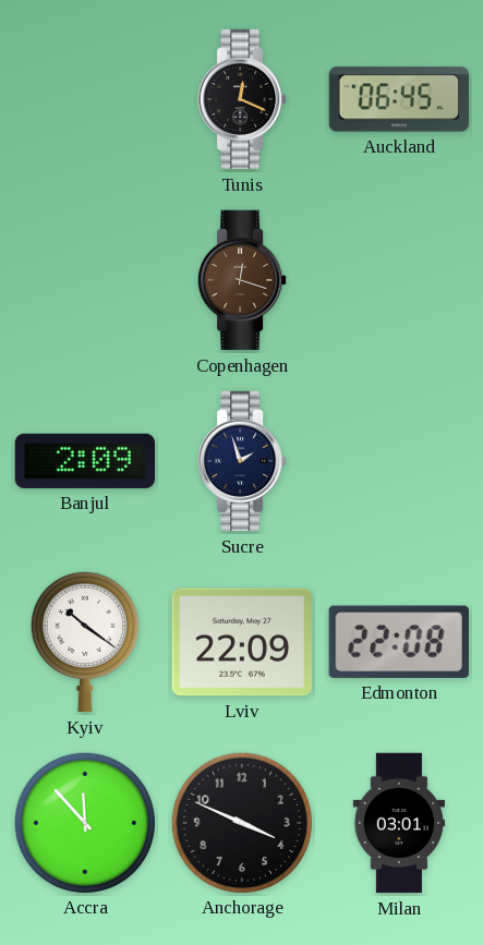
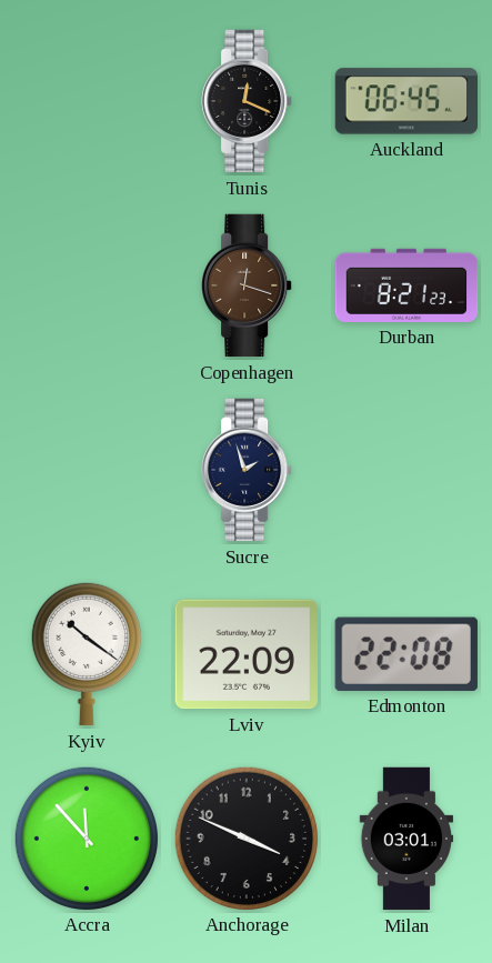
Durban: none -> 8:21
Banjul: 2:09 -> none
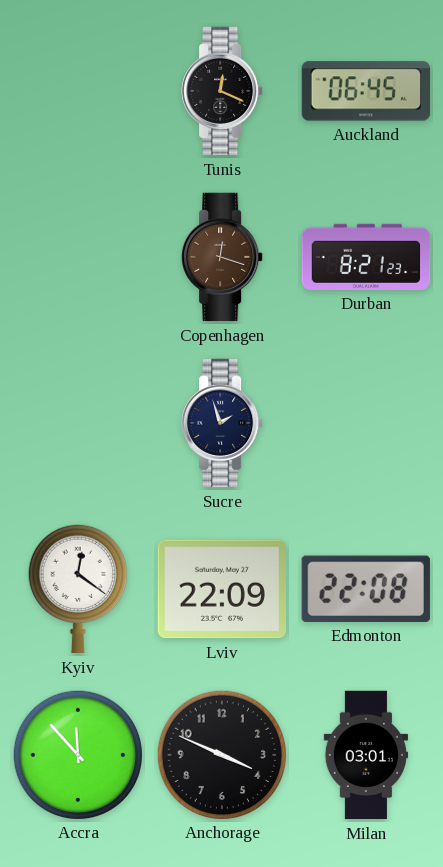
Kyiv: 10:21 -> 12:21
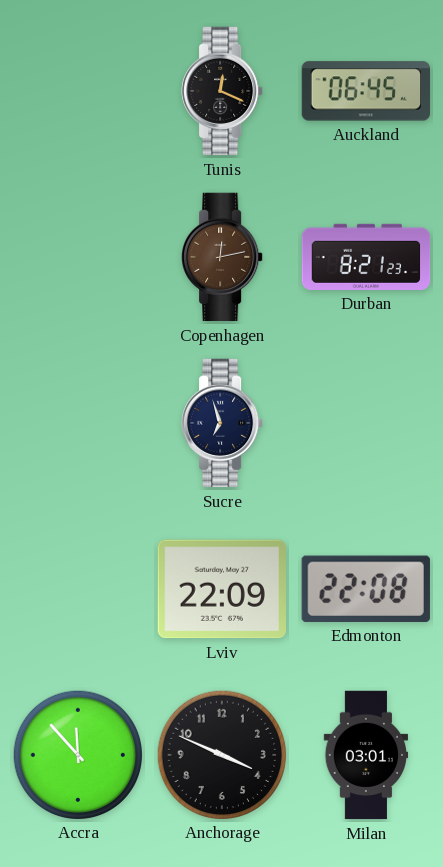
Copenhagen: 12:18 -> 12:13
Sucre: 1:57 -> 6:57
Kyiv: 12:21 -> none
